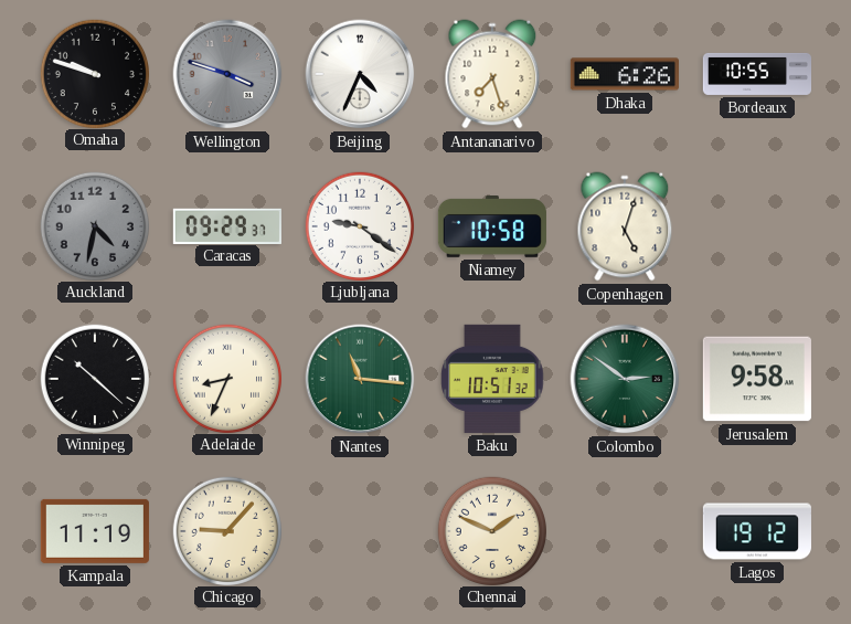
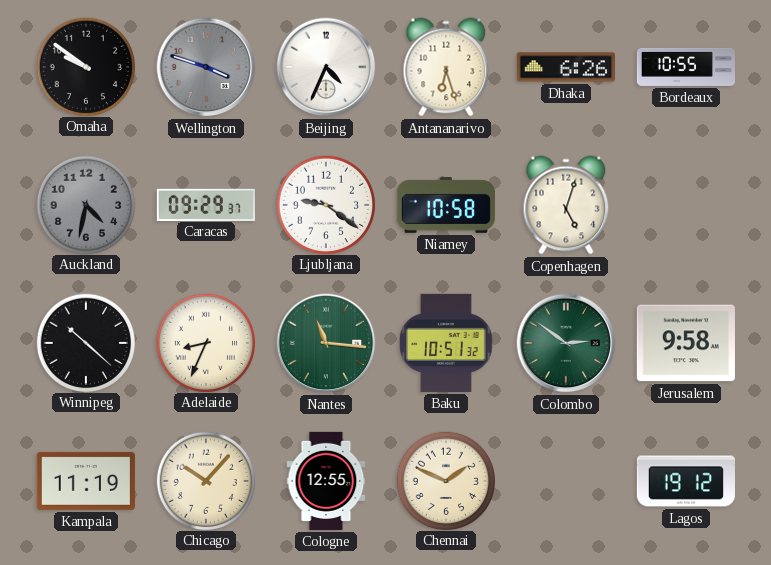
Omaha: 9:48 -> 9:51
Antananarivo: 7:27 -> 6:27
Chicago: 9:07 -> 10:07
Cologne: none -> 12:55
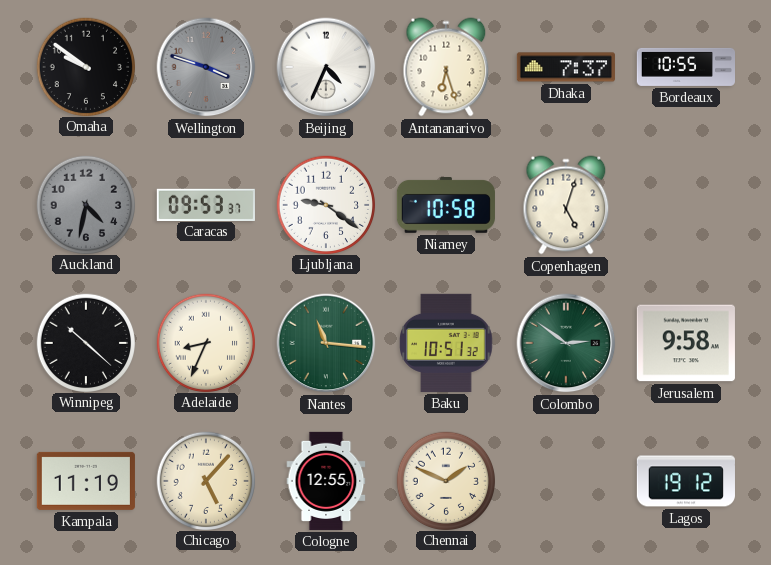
Dhaka: 6:26 -> 7:37
Caracas: 09:29 -> 09:53
Chicago: 10:07 -> 5:07
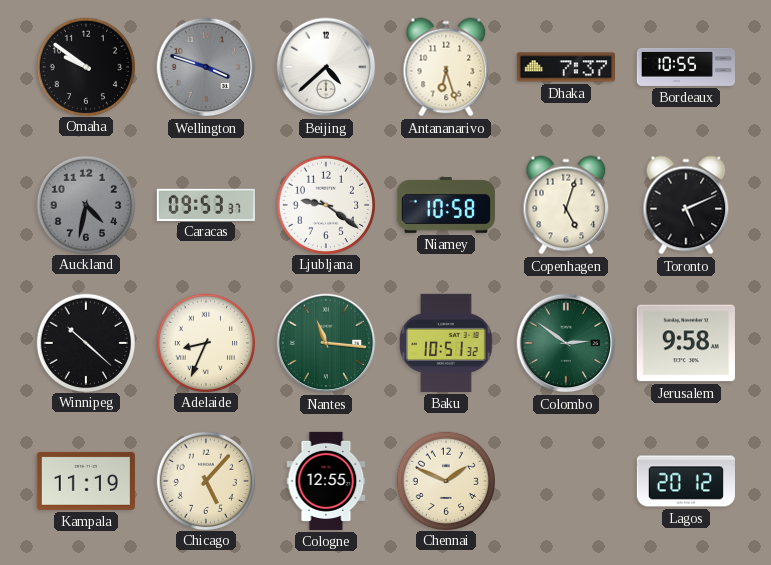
Beijing: 4:34 -> 4:38
Toronto: none -> 5:11
Lagos: 19:12 -> 20:12
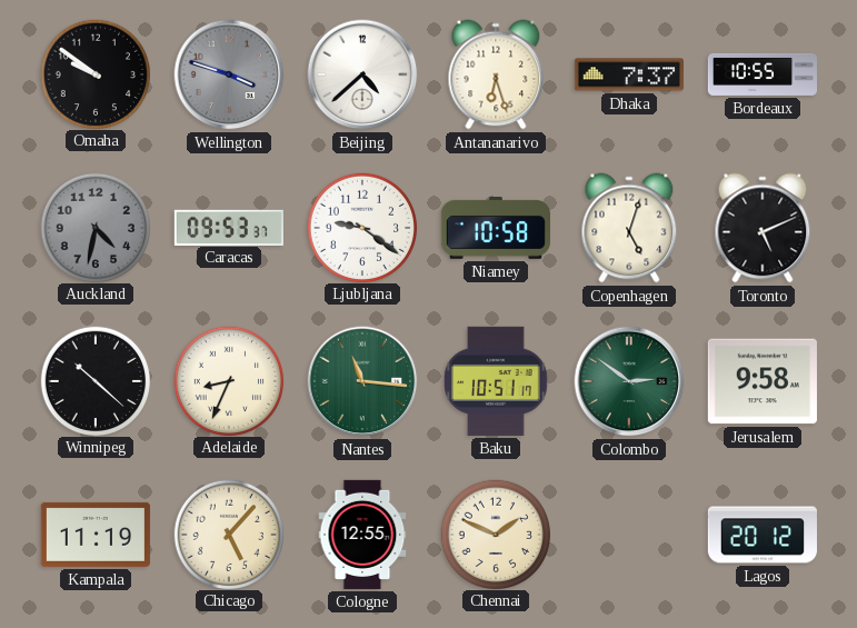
Baku: 10:51:32 -> 10:51:17
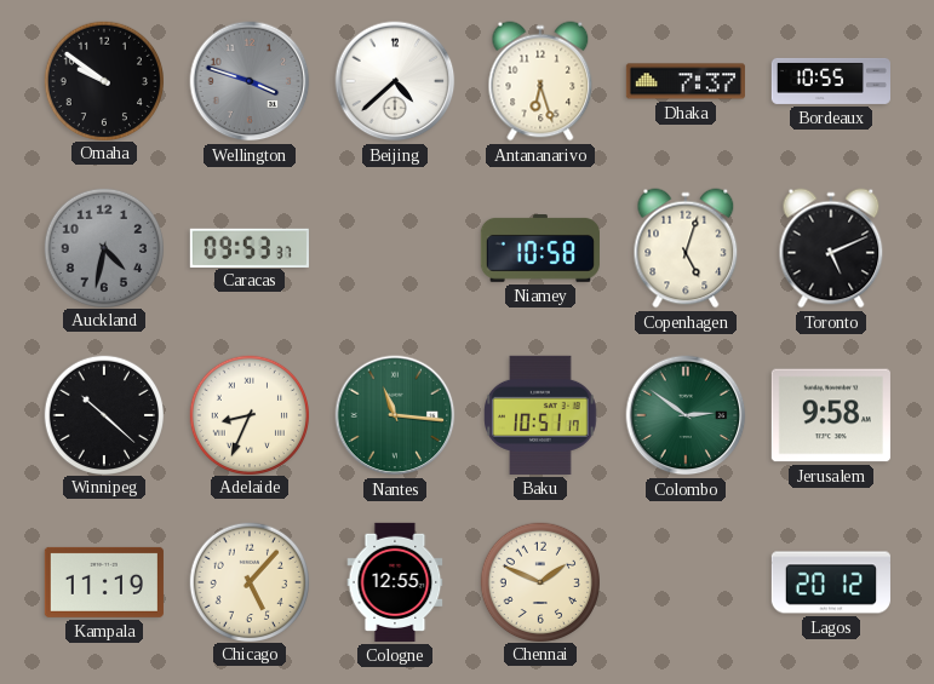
Ljubljana: 9:21 -> none
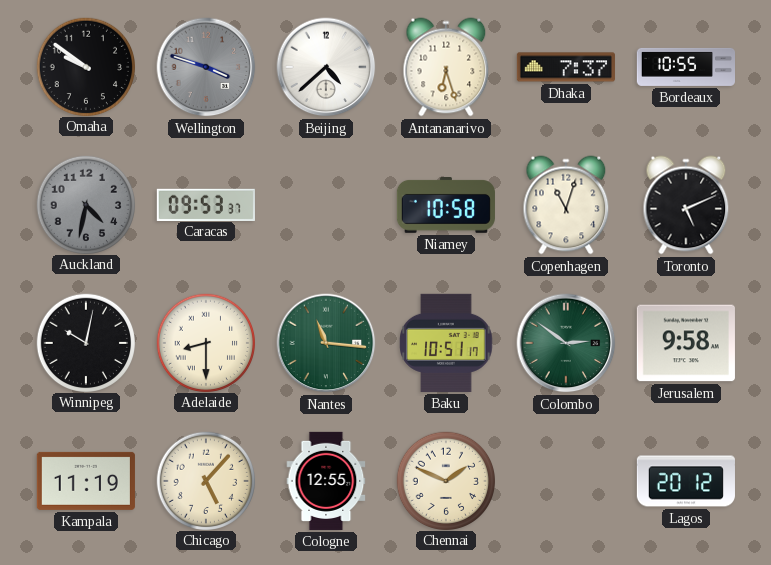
Copenhagen: 5:03 -> 11:03
Winnipeg: 10:22 -> 10:02
Adelaide: 8:34 -> 8:30
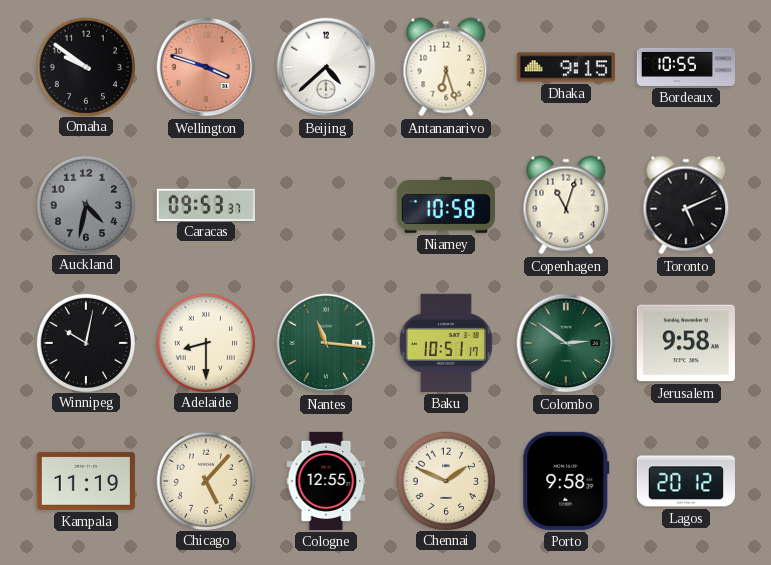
Wellington dial: grey -> salmon
Dhaka: 7:37 -> 9:15
Porto: none -> 9:58
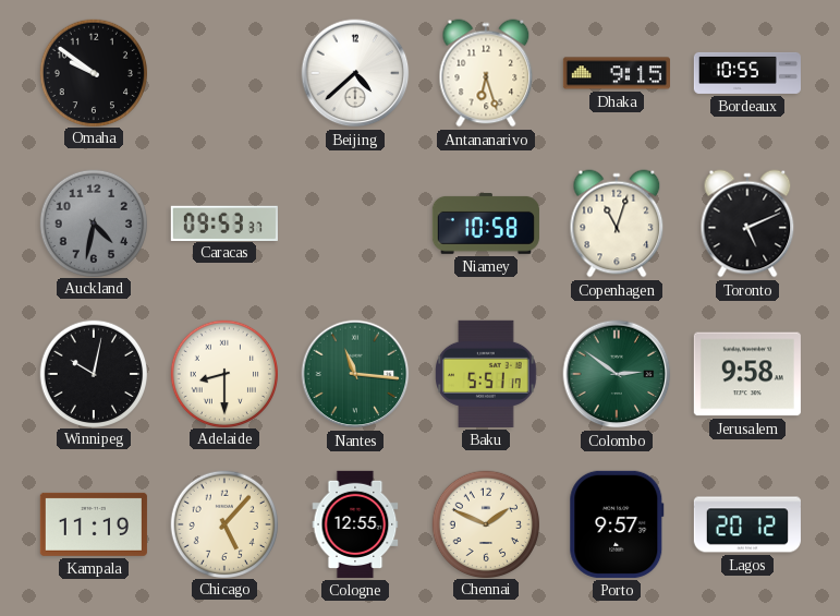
Wellington: 3:48 -> none
Baku: 10:51 -> 5:51
Porto: 9:58 -> 9:57
